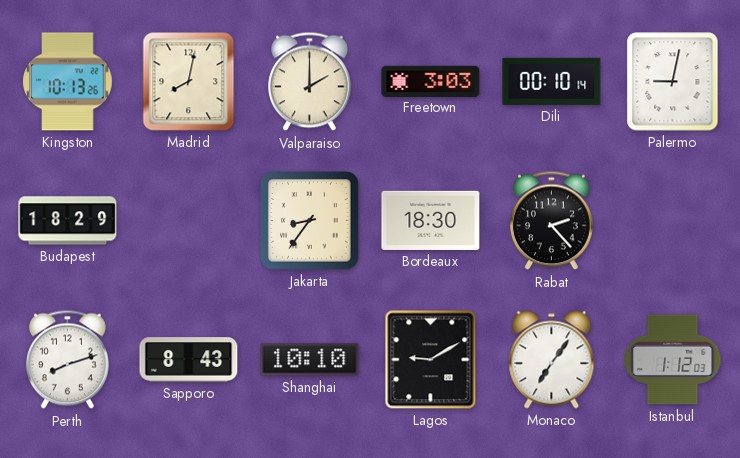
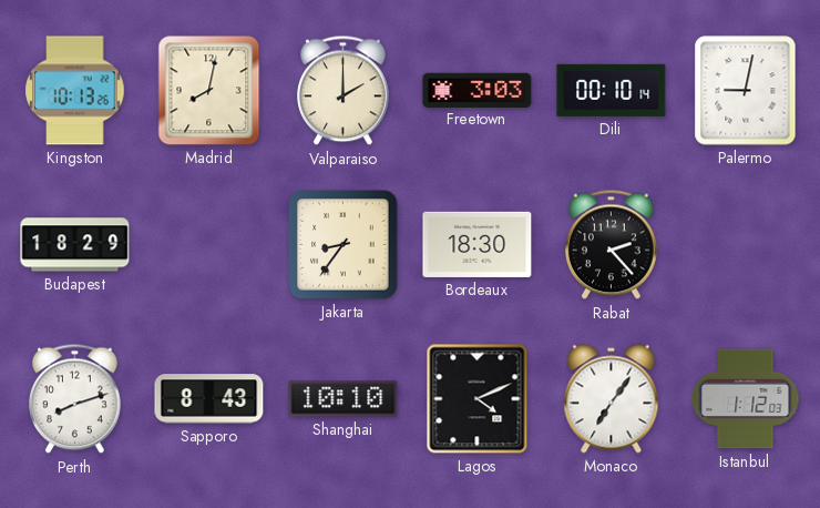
Lagos: 9:10 -> 4:11
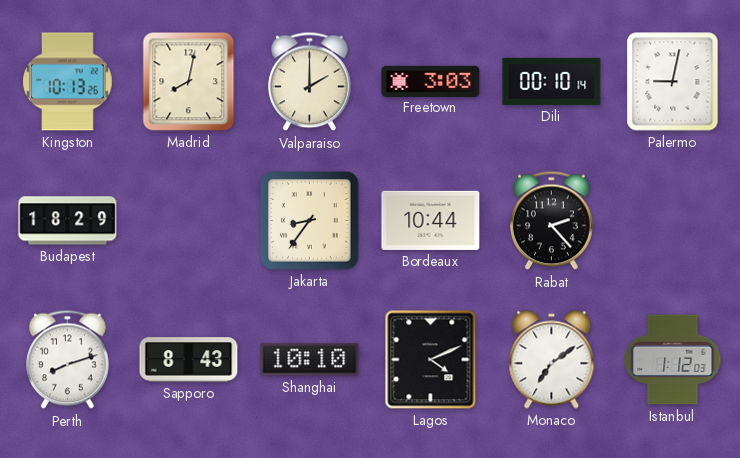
Bordeaux: 18:30 -> 10:44
Monaco: 7:06 -> 7:09
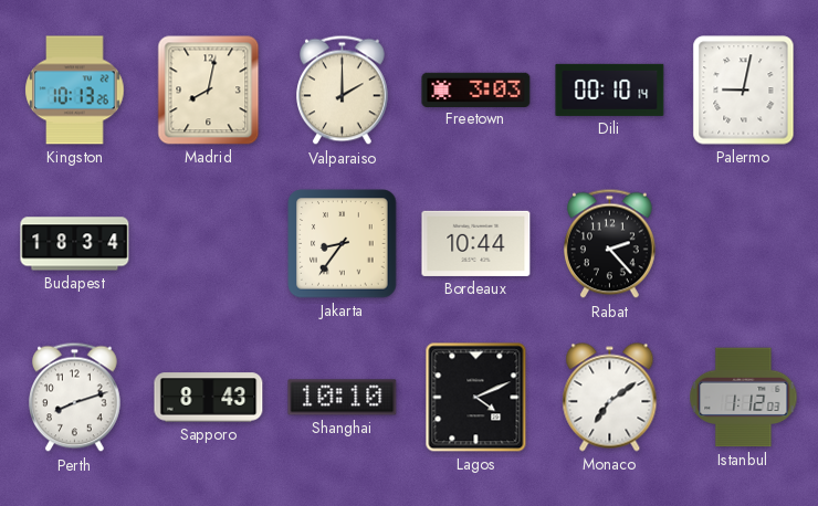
Budapest: 18:29 -> 18:34
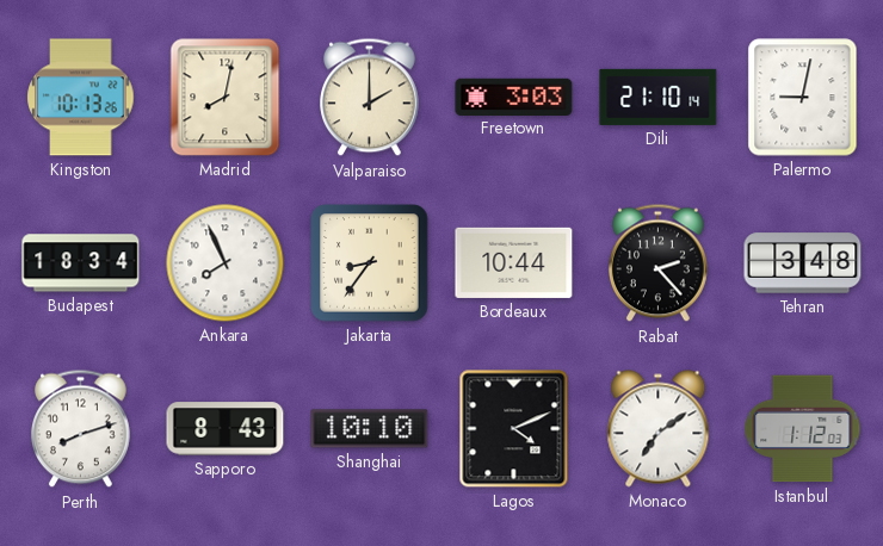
Dili: 00:10 -> 21:10
Ankara: none -> 7:56
Tehran: none -> 3:48
